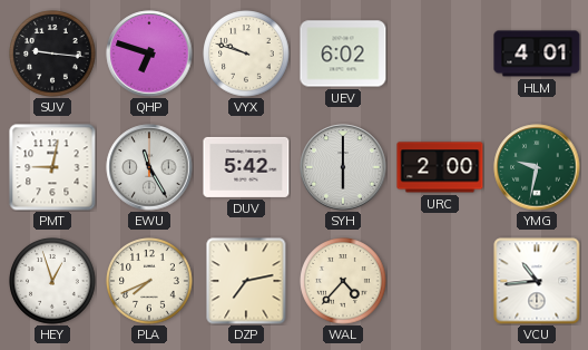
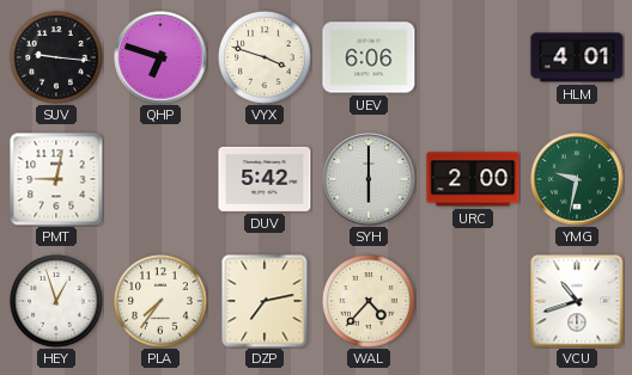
VYX: 9:48 -> 3:48
UEV: 6:02 -> 6:06
EWU: 11:25 -> none
PLA: 7:41 -> 7:36
VCU: 10:44 -> 10:42
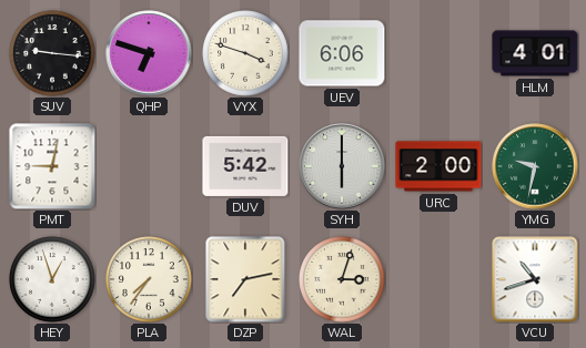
WAL: 4:37 -> 3:03
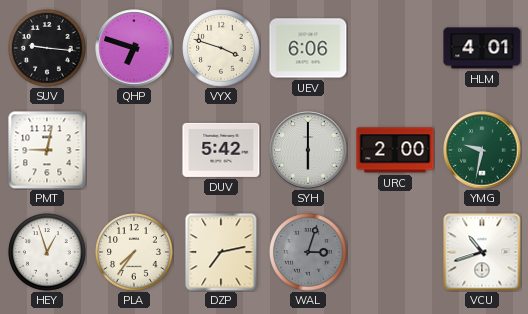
WAL dial: cream -> grey
